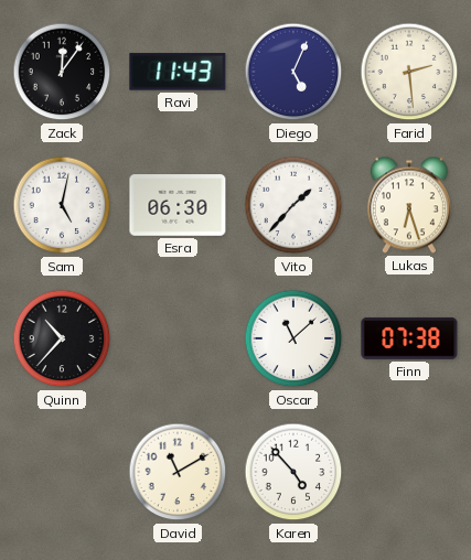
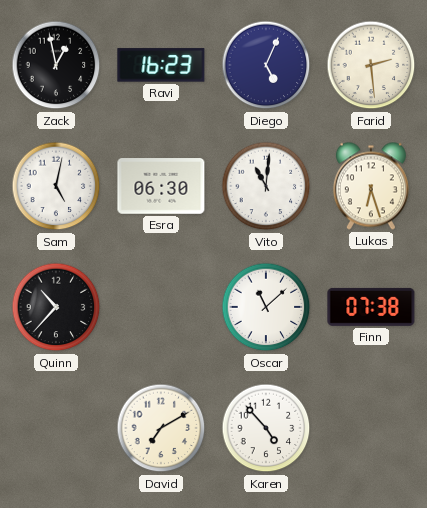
Zack: 12:06 -> 12:58
Ravi: 11:43 -> 16:23
Vito: 1:37 -> 11:01
David: 11:10 -> 7:10
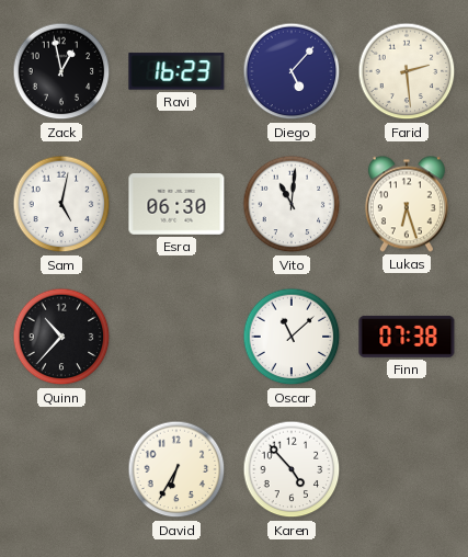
Diego: 5:04 -> 5:07
David: 7:10 -> 6:35
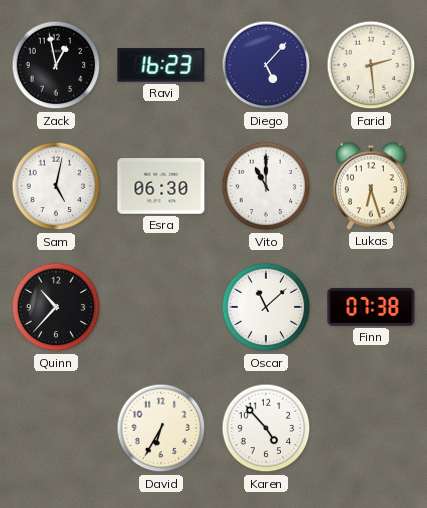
Vito: 11:01 -> 11:00
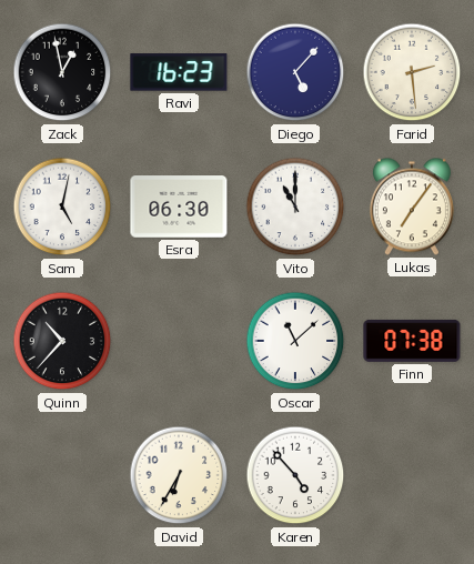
Lukas: 6:27 -> 7:06
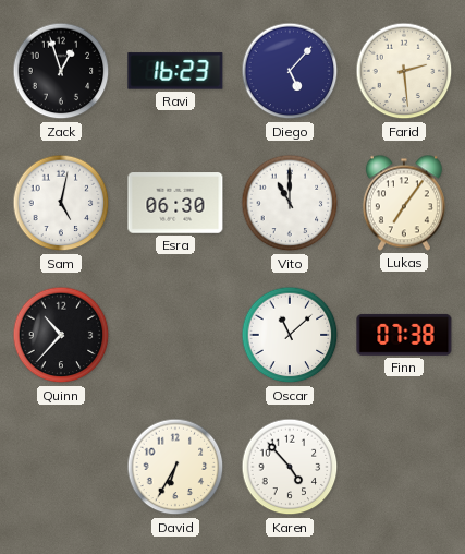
Zack: 12:58 -> 12:57
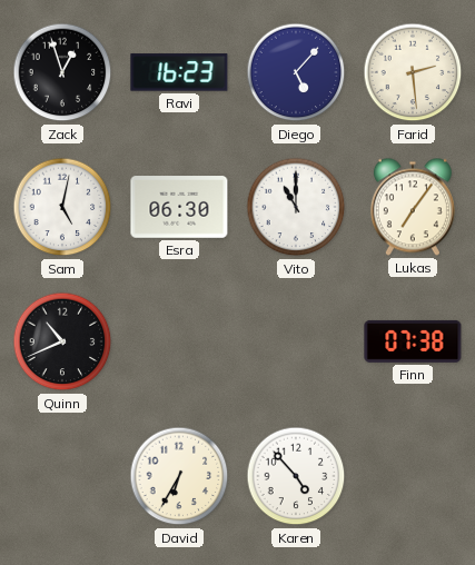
Quinn: 10:37 -> 10:41
Oscar: 11:08 -> none
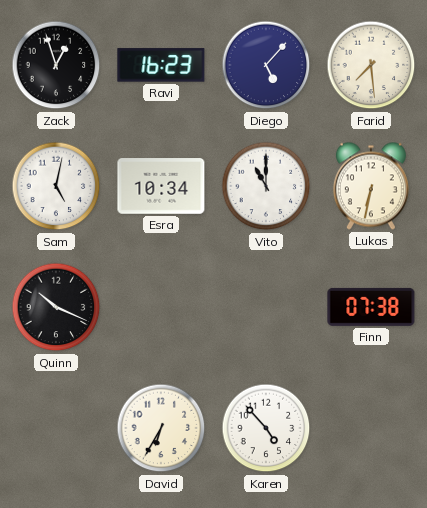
Farid: 2:29 -> 7:29
Esra: 06:30 -> 10:34
Lukas: 7:06 -> 6:32
Quinn: 10:41 -> 10:19
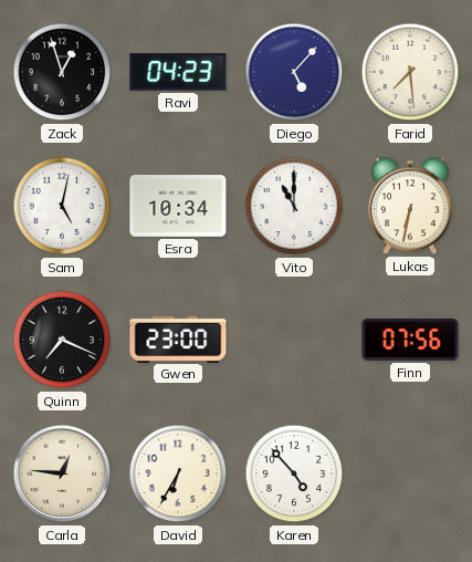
Ravi: 16:23 -> 04:23
Quinn: 10:19 -> 7:19
Gwen: none -> 23:00
Finn: 07:38 -> 07:56
Carla: none -> 12:46
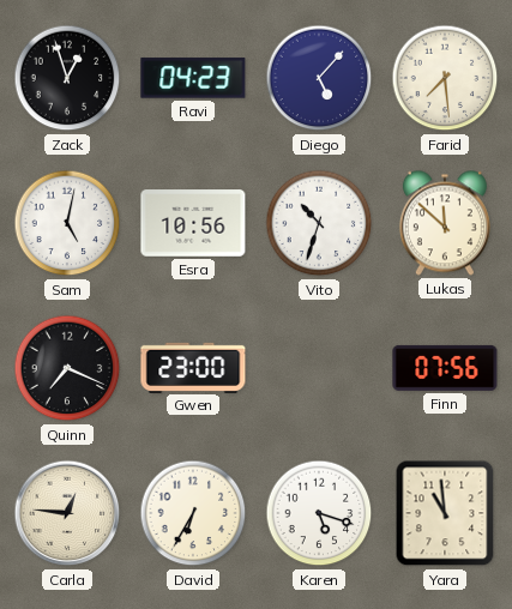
Esra: 10:34 -> 10:56
Vito: 11:00 -> 10:33
Lukas: 6:32 -> 11:52
Karen: 4:53 -> 5:18
Yara: none -> 10:59
